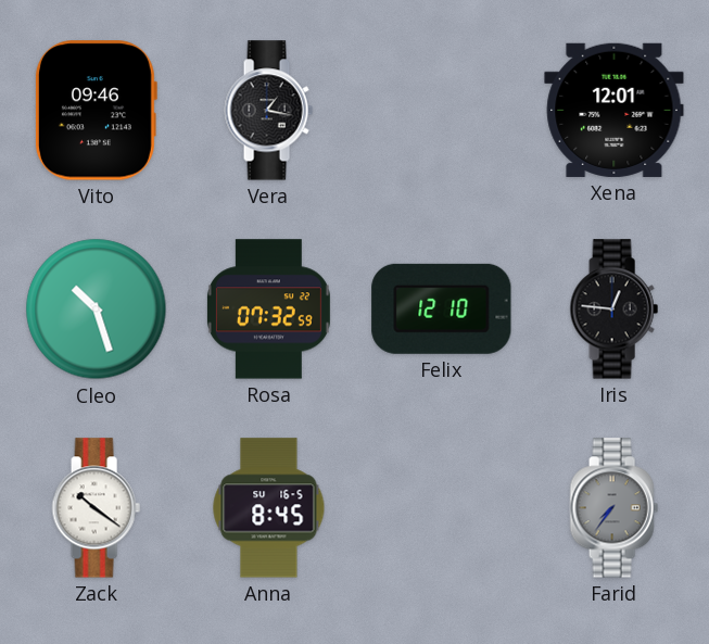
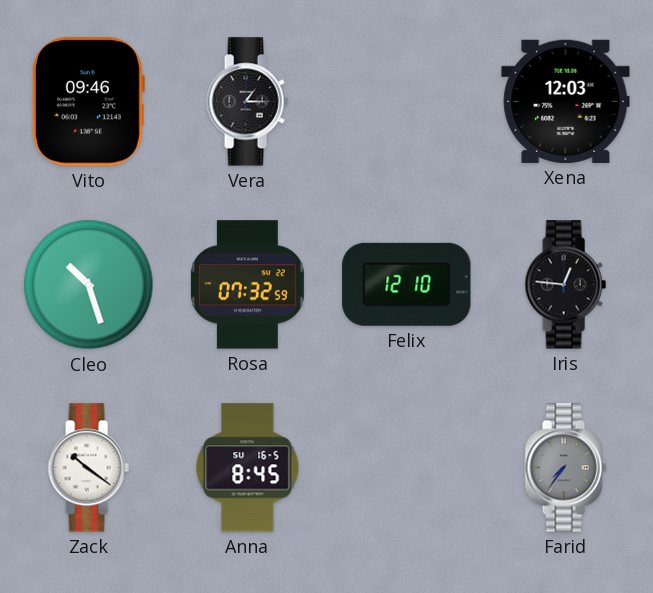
Vera: 1:17 -> 1:15
Xena: 12:01 -> 12:03
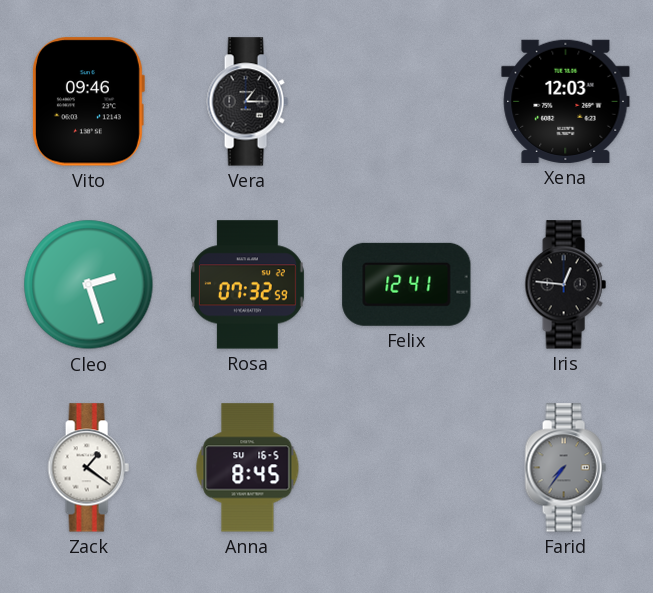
Cleo: 10:27 -> 2:27
Felix: 12:10 -> 12:41
Zack: 10:21 -> 1:21
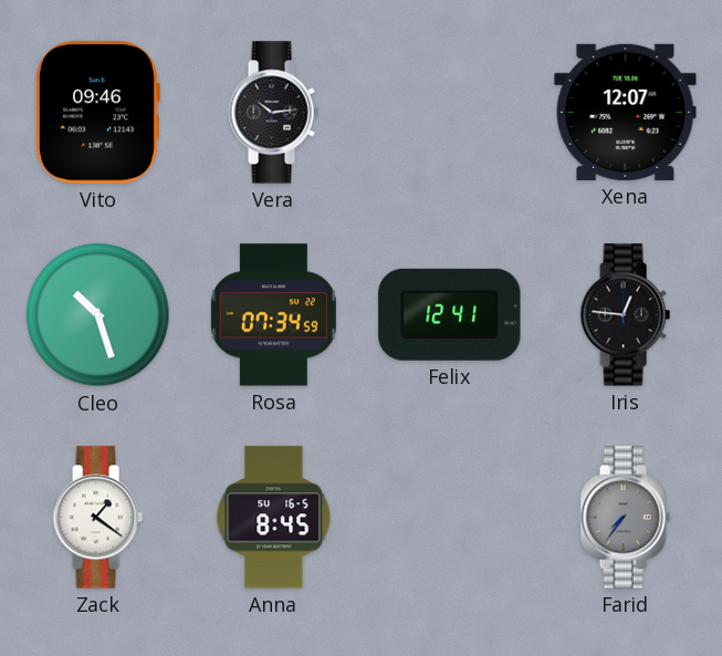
Vera: 1:15 -> 10:14
Xena: 12:03 -> 12:07
Cleo: 2:27 -> 10:27
Rosa: 07:32 -> 07:34
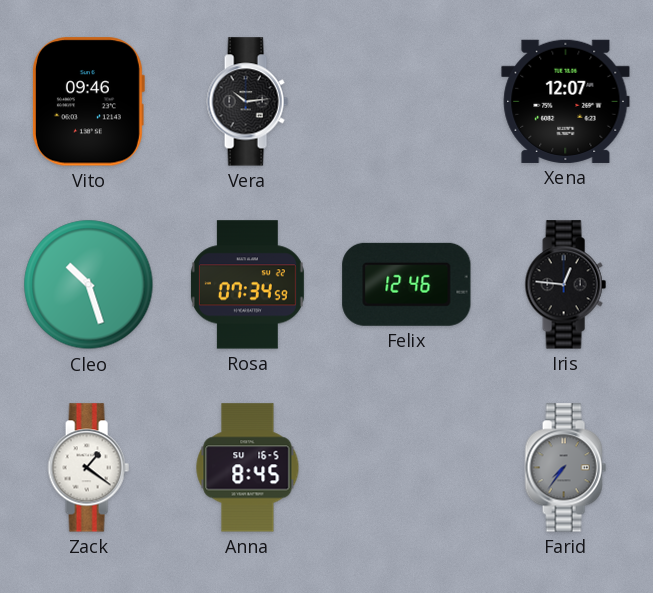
Felix: 12:41 -> 12:46
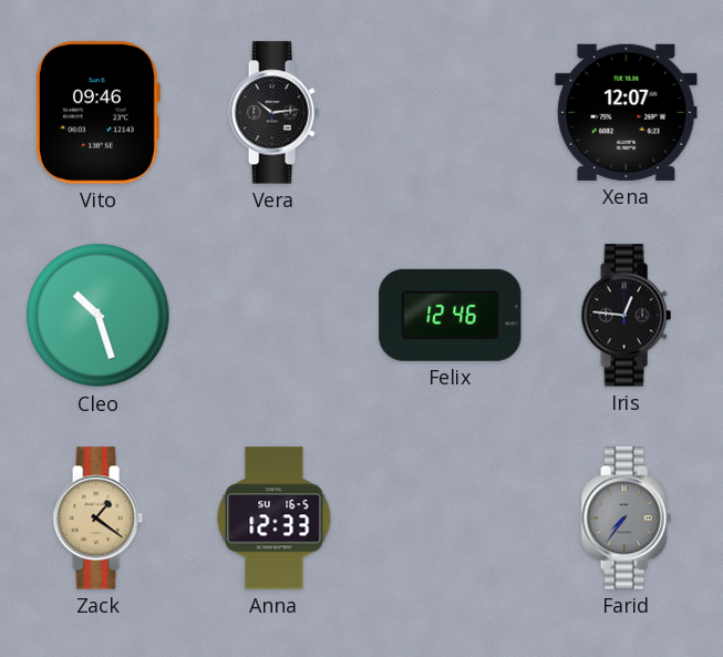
Rosa: 07:34 -> none
Zack dial: white -> champagne
Anna: 8:45 -> 12:33
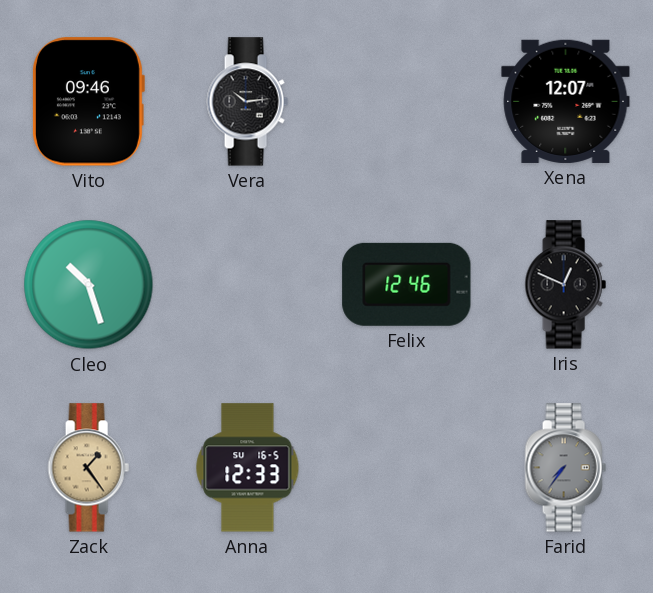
Iris: 12:46 -> 12:49
Zack: 1:21 -> 1:24
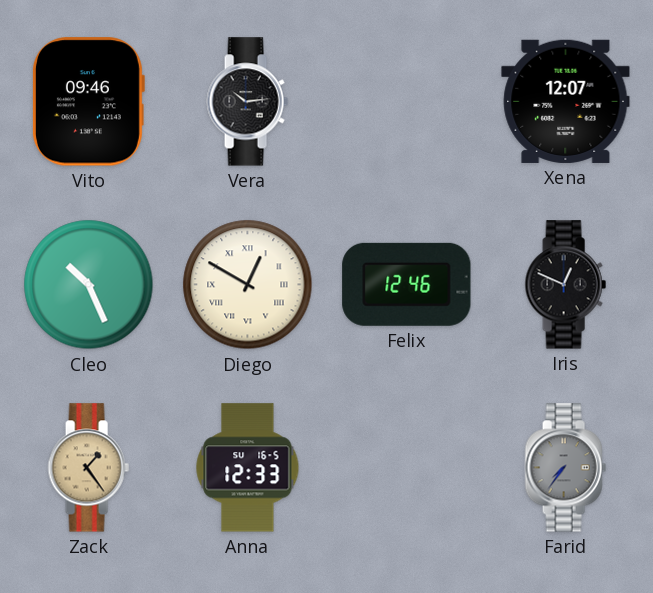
Cleo: 10:27 -> 10:26
Diego: none -> 12:50
